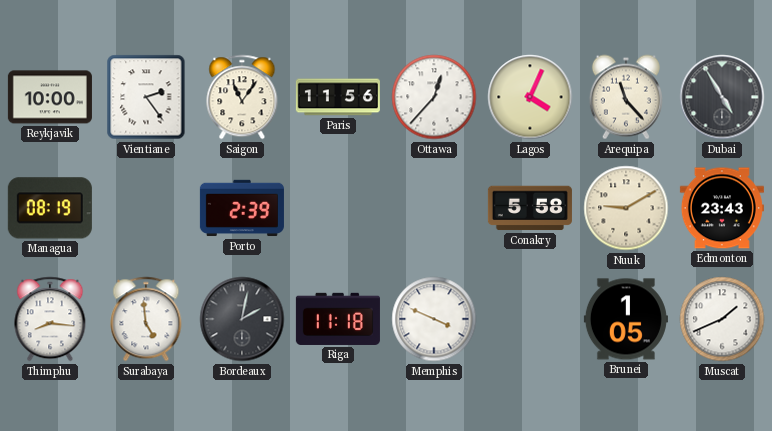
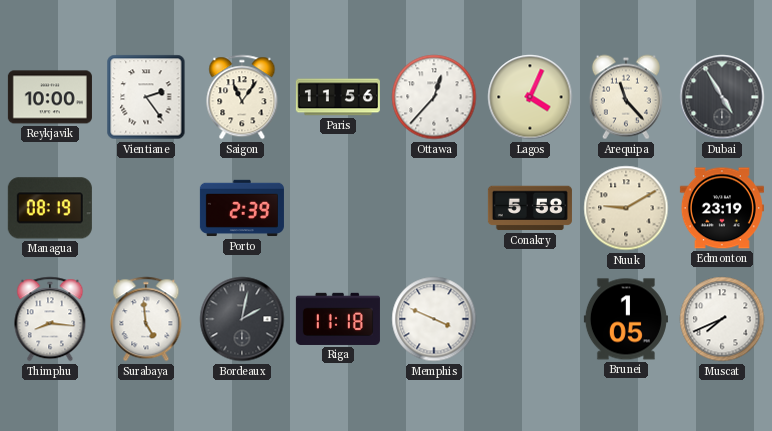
Edmonton: 23:43 -> 23:19
Muscat: 1:41 -> 7:41
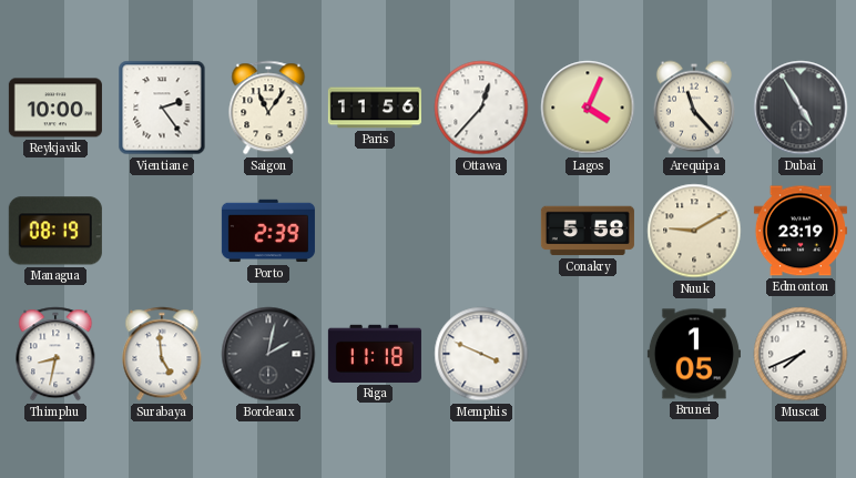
Thimphu: 8:16 -> 8:32
